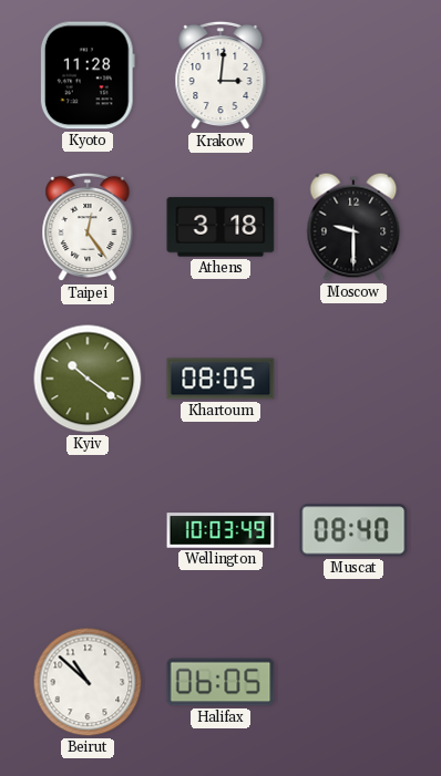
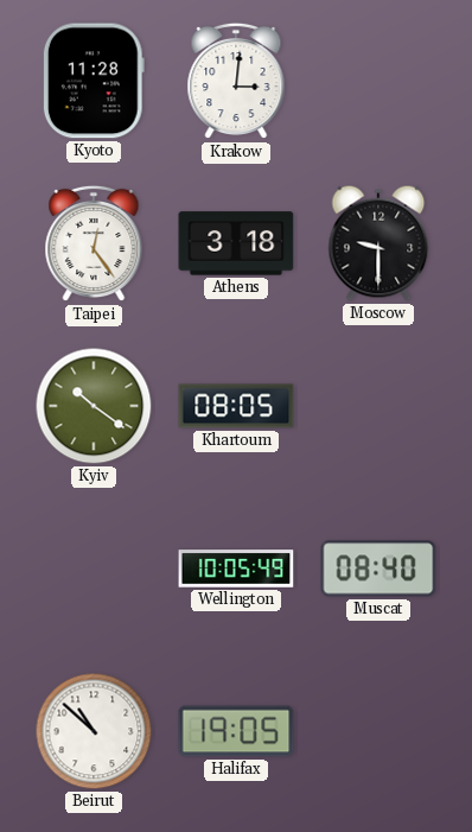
Wellington: 10:03 -> 10:05
Halifax: 06:05 -> 19:05
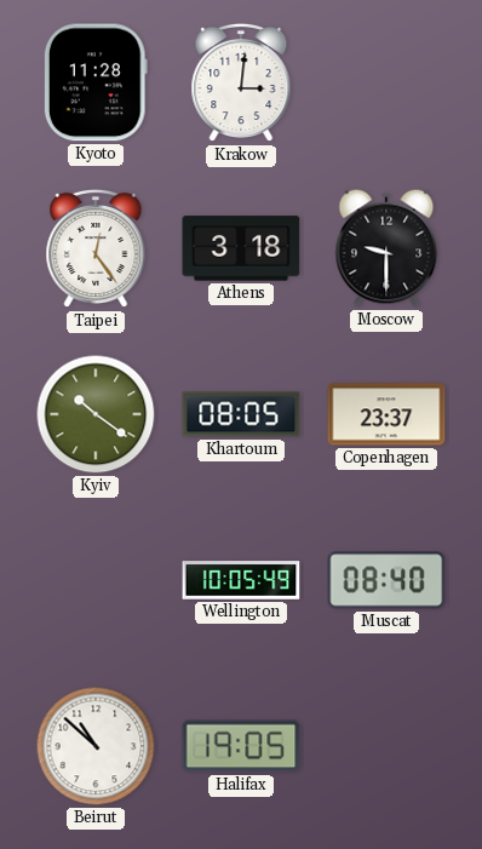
Copenhagen: none -> 23:37
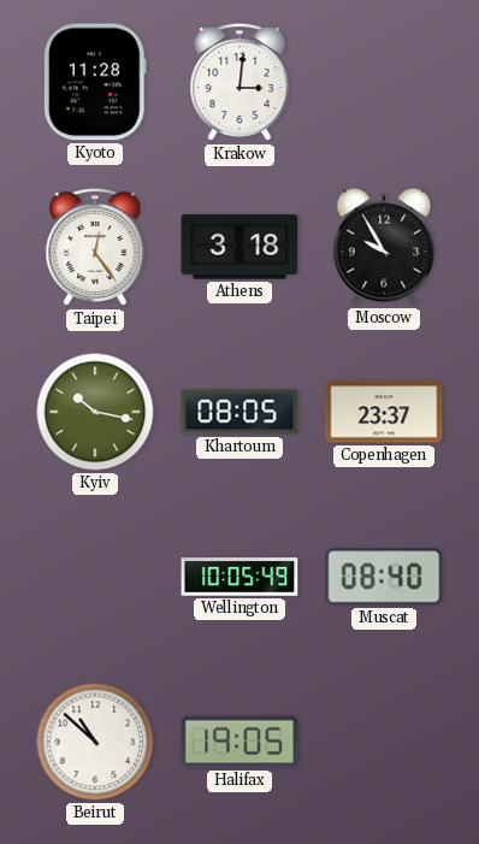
Moscow: 9:30 -> 9:55
Kyiv: 10:21 -> 10:17
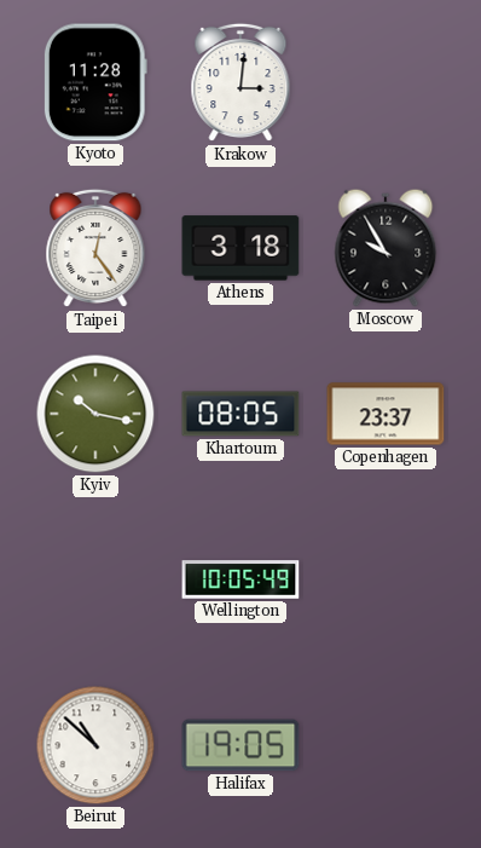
Muscat: 08:40 -> none
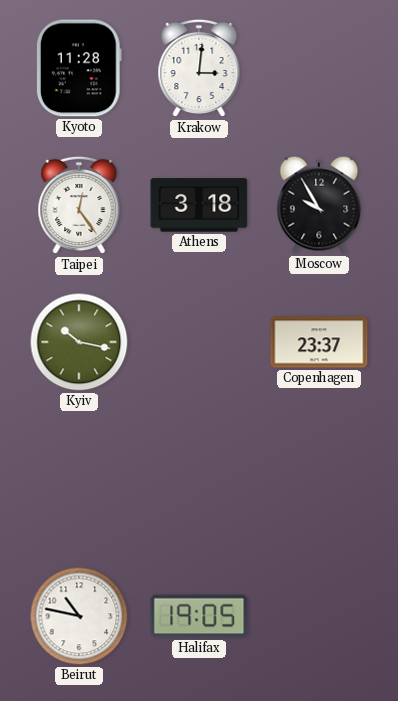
Khartoum: 08:05 -> none
Wellington: 10:05 -> none
Beirut: 10:52 -> 10:47
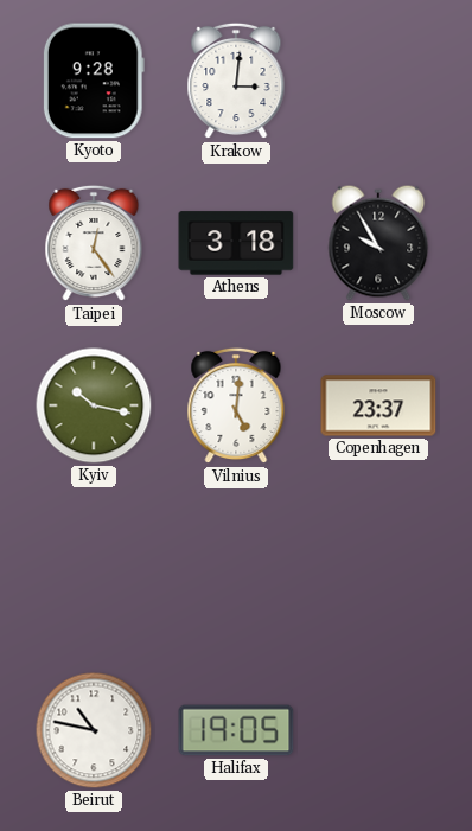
Kyoto: 11:28 -> 9:28
Vilnius: none -> 5:01
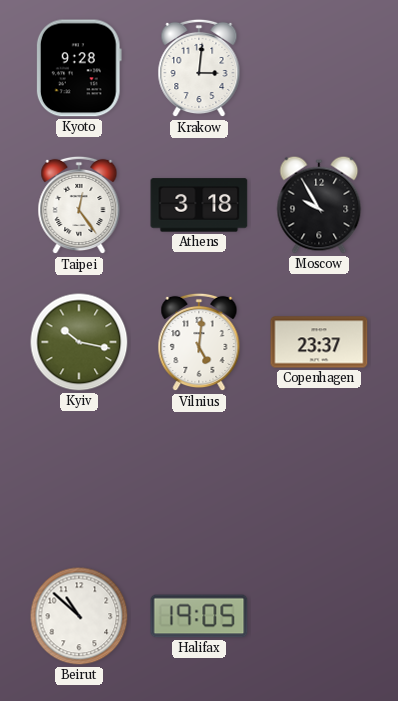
Beirut: 10:47 -> 10:52
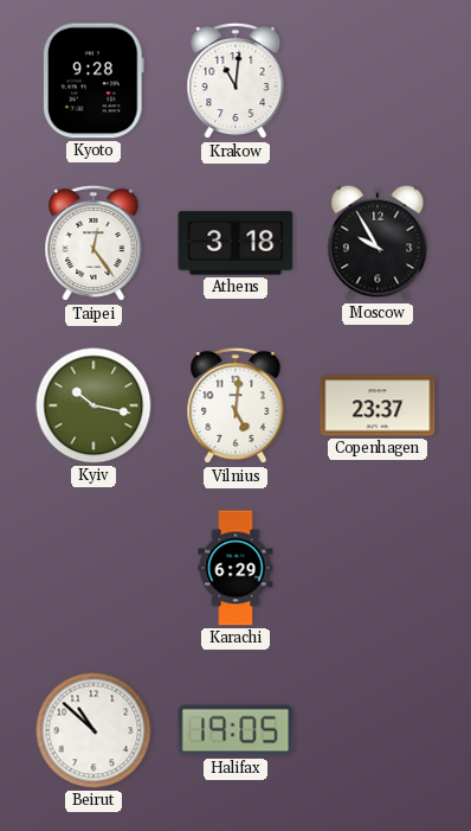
Krakow: 3:01 -> 11:01
Karachi: none -> 6:29
